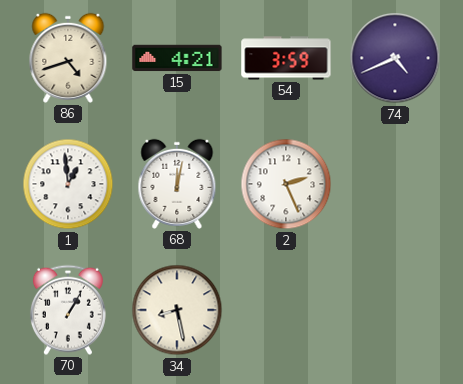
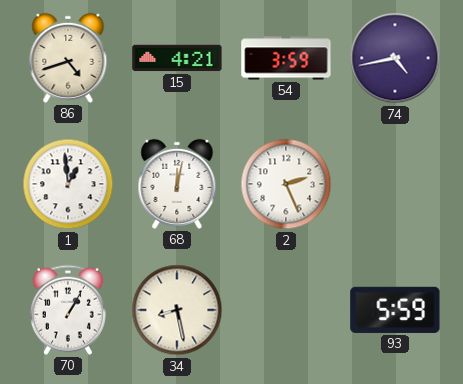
74: 4:41 -> 4:43
93: none -> 5:59
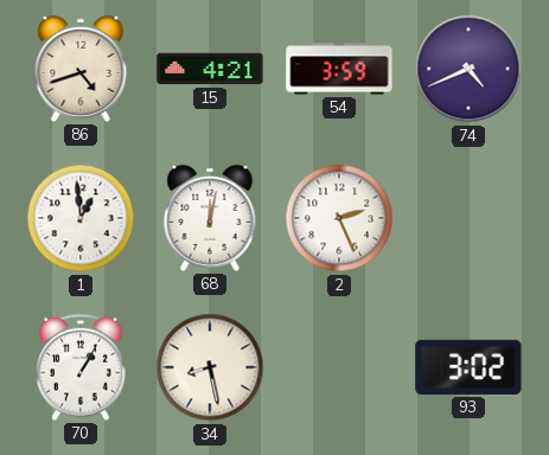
74: 4:43 -> 4:41
93: 5:59 -> 3:02
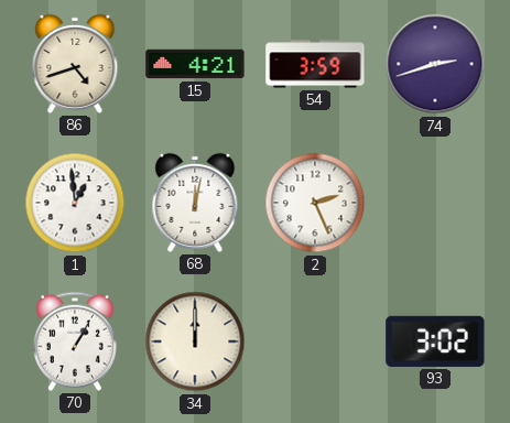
74: 4:41 -> 2:42
34: 8:28 -> 12:00
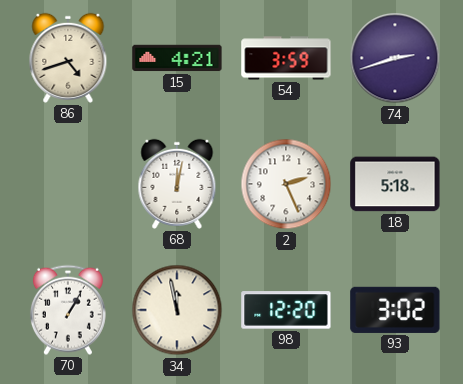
1: 12:59 -> none
18: none -> 5:18
34: 12:00 -> 11:58
98: none -> 12:20
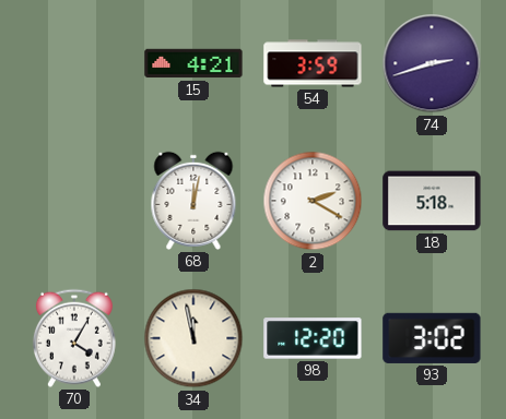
86: 4:42 -> none
2: 2:26 -> 2:20
70: 1:05 -> 4:05
